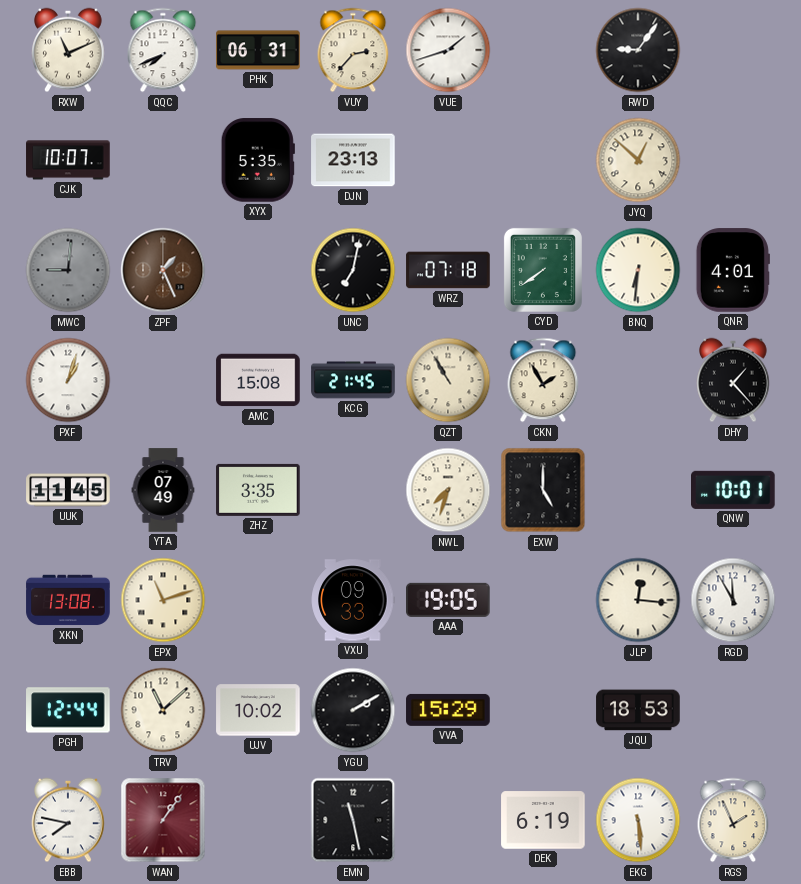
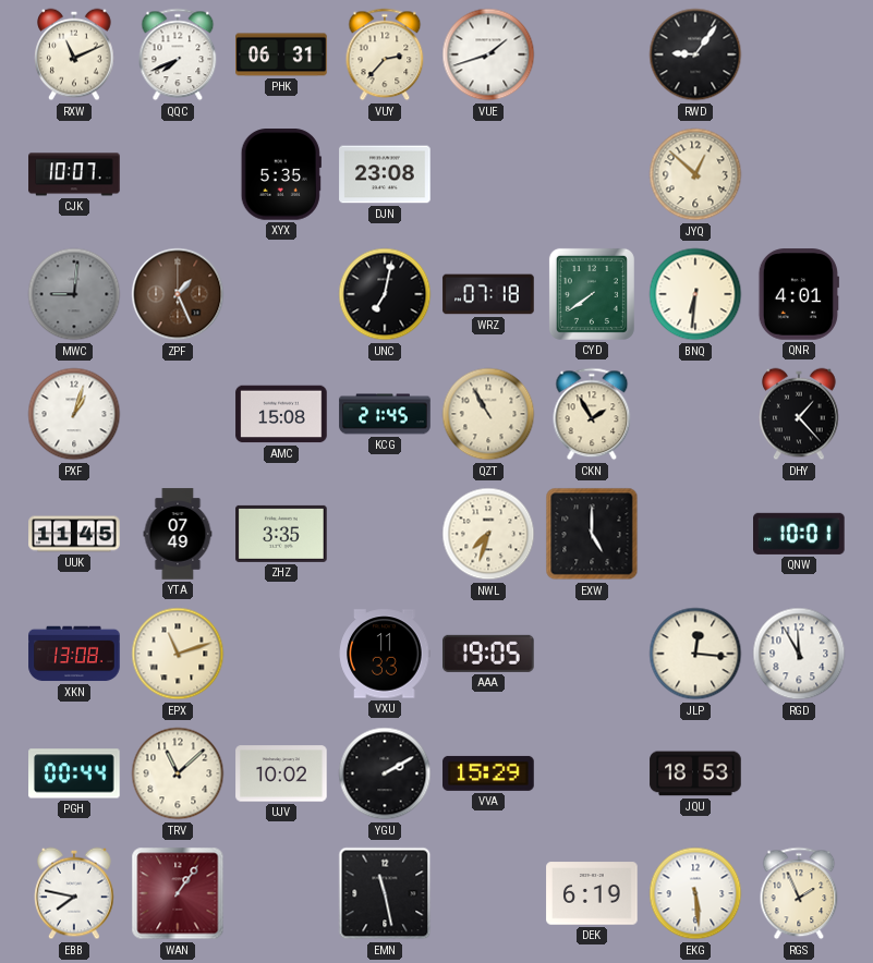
DJN: 23:13 -> 23:08
VXU: 09:33 -> 11:33
PGH: 12:44 -> 00:44
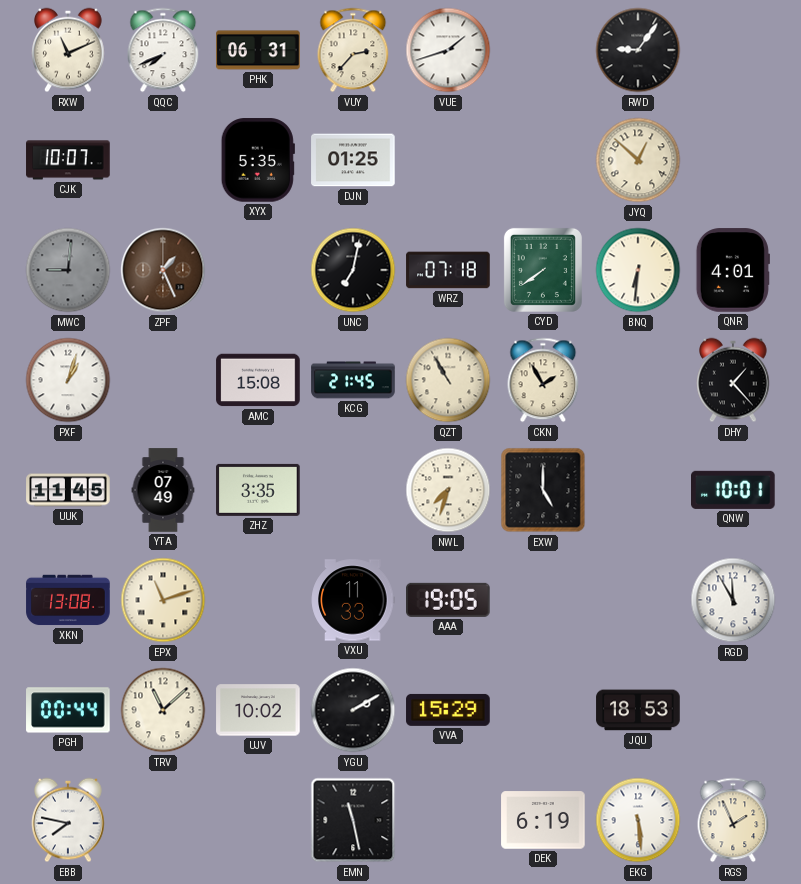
DJN: 23:08 -> 01:25
JLP: 12:16 -> none
WAN: 1:06 -> none
